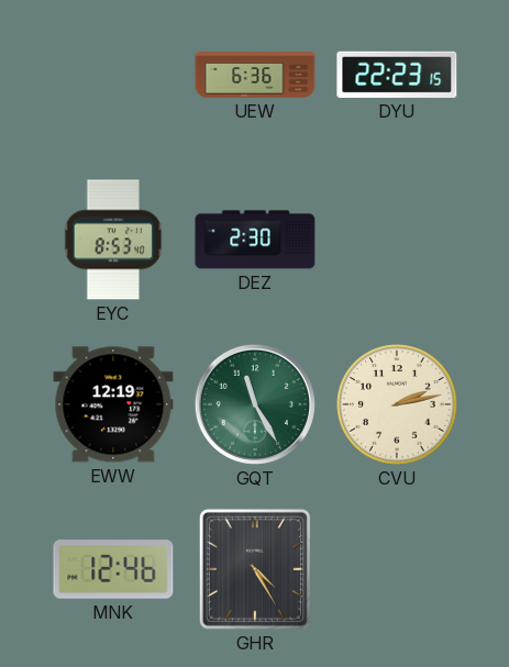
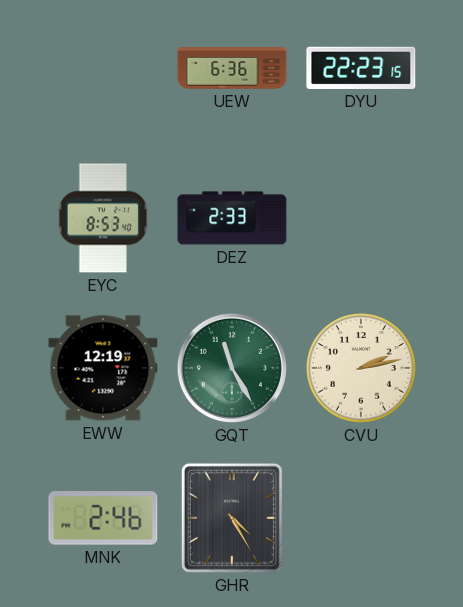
DEZ: 2:30 -> 2:33
MNK: 12:46 -> 2:46
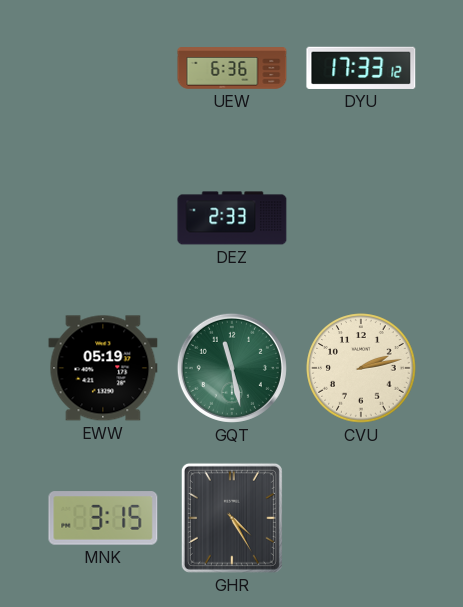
DYU: 22:23 -> 17:33
EYC: 8:53 -> none
EWW: 12:19 -> 05:19
GQT: 11:25 -> 11:28
MNK: 2:46 -> 3:15
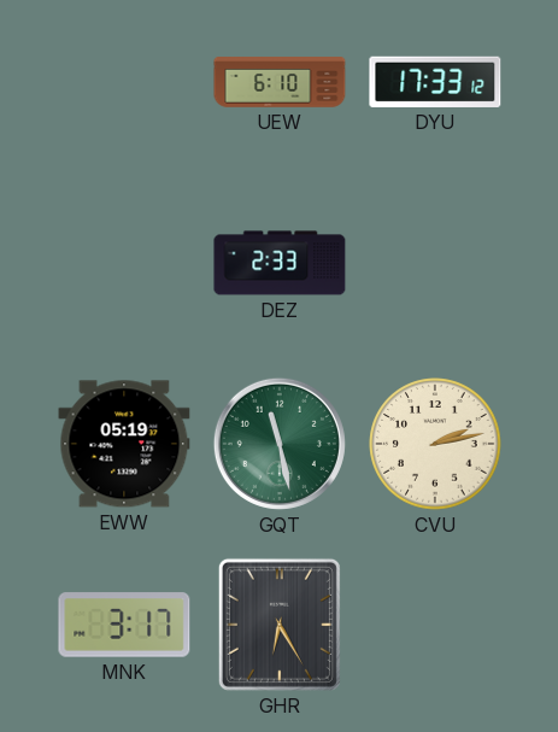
UEW: 6:36 -> 6:10
MNK: 3:15 -> 3:17
GHR: 4:25 -> 6:25
